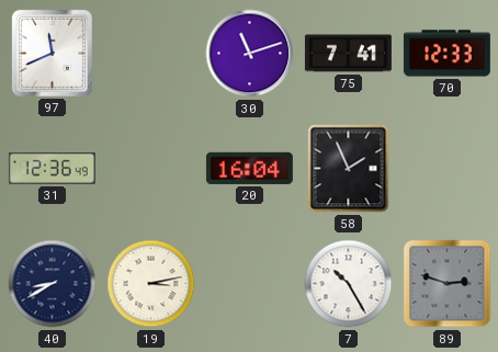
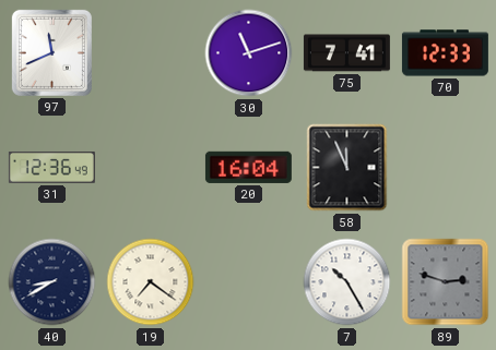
58: 1:56 -> 11:56
19: 3:13 -> 7:21
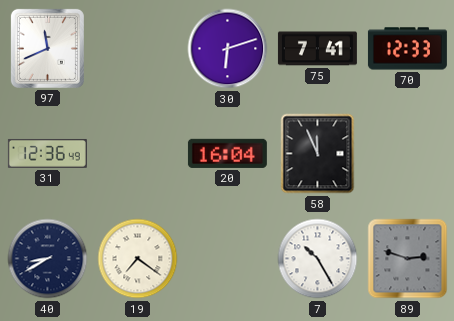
30: 11:12 -> 6:12
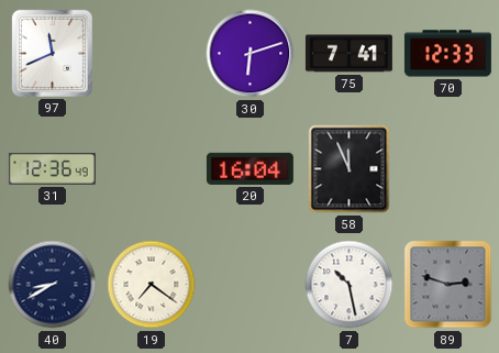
7: 10:25 -> 10:28
